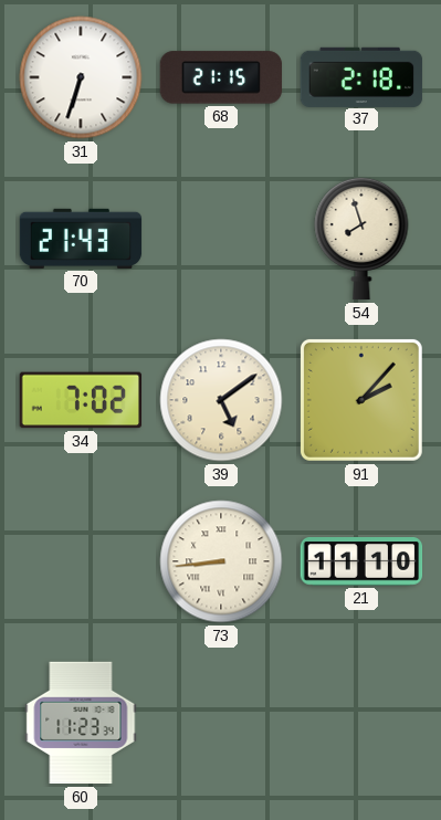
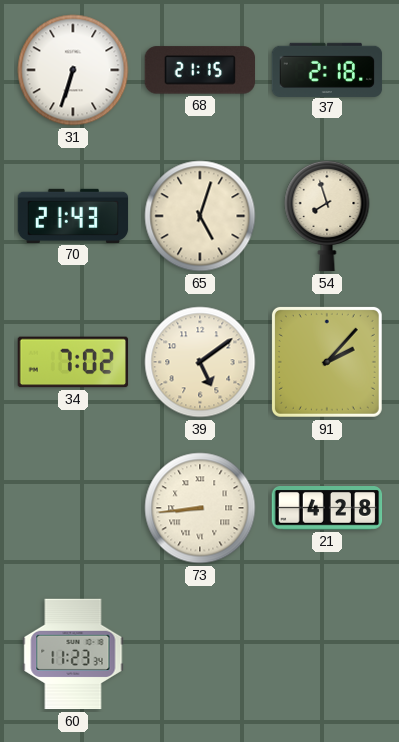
65: none -> 5:03
21: 11:10 -> 4:28
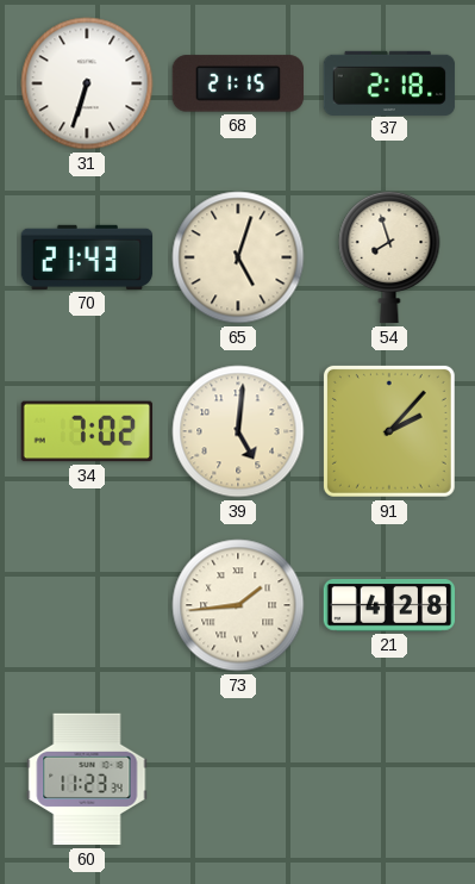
39: 5:09 -> 5:01
73: 8:44 -> 1:44
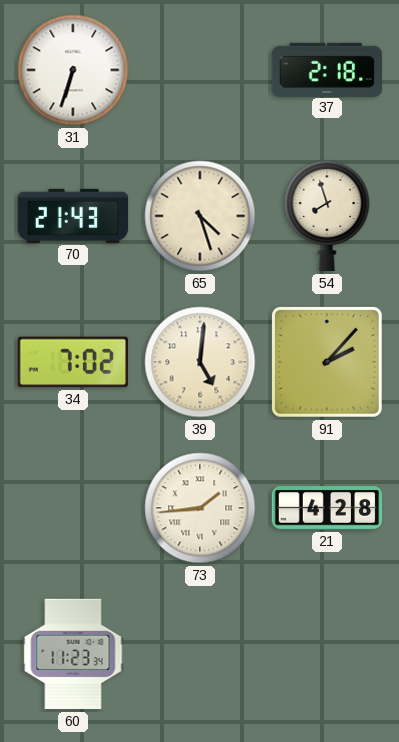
68: 21:15 -> none
65: 5:03 -> 4:27
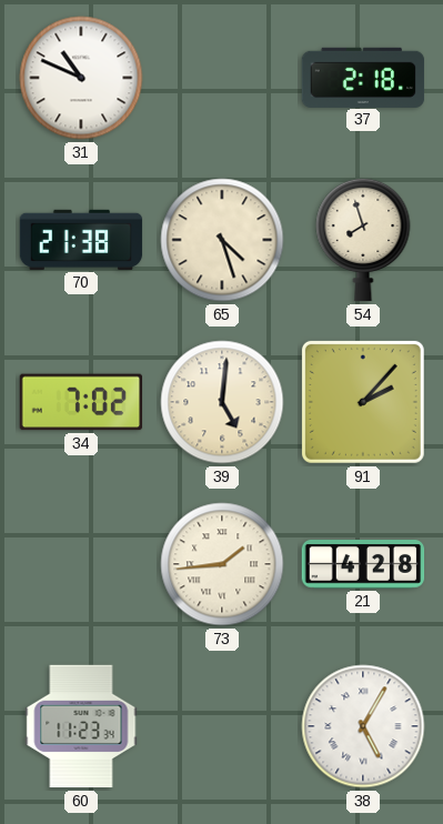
31: 6:33 -> 10:49
70: 21:43 -> 21:38
38: none -> 5:05
